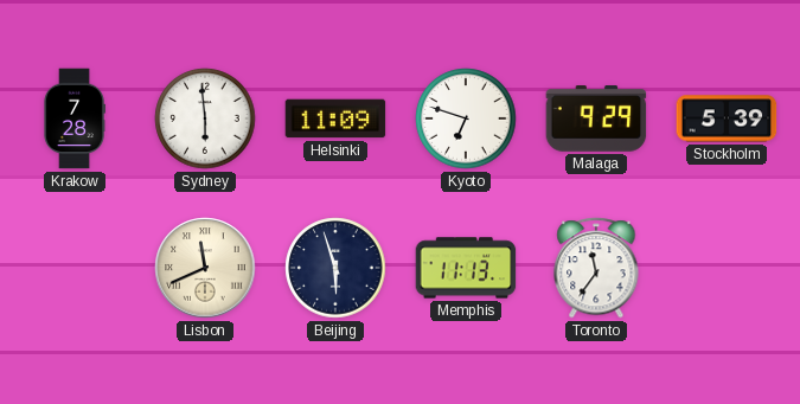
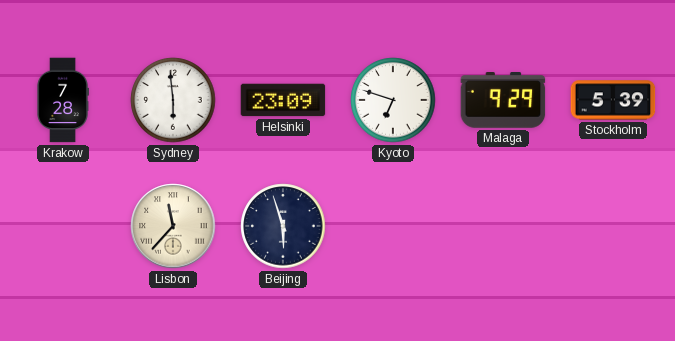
Helsinki: 11:09 -> 23:09
Lisbon: 11:41 -> 11:37
Memphis: 11:13 -> none
Toronto: 11:36 -> none
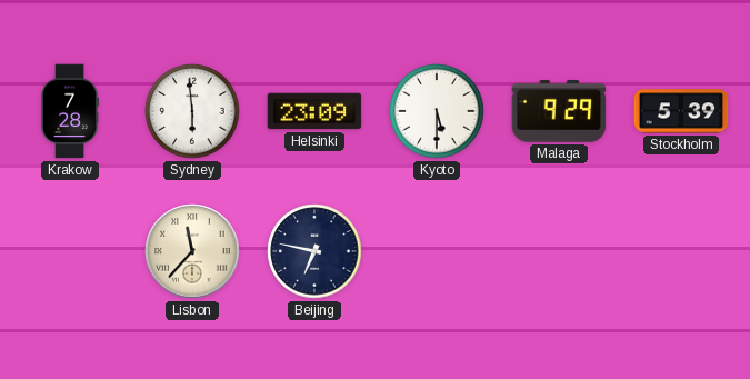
Kyoto: 6:48 -> 5:30
Beijing: 5:57 -> 6:47
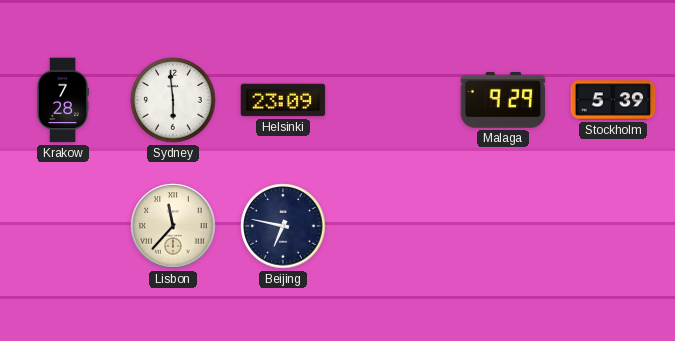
Kyoto: 5:30 -> none
